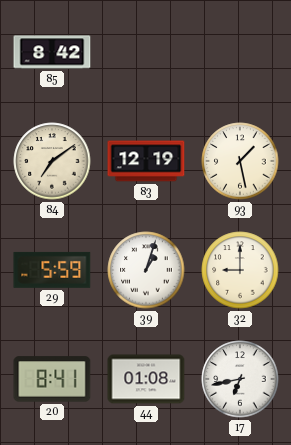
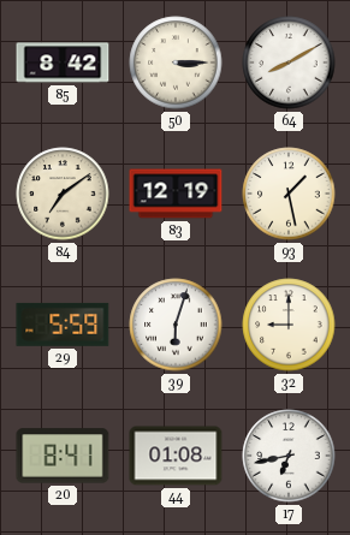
50: none -> 3:15
64: none -> 8:10
39: 1:03 -> 6:03
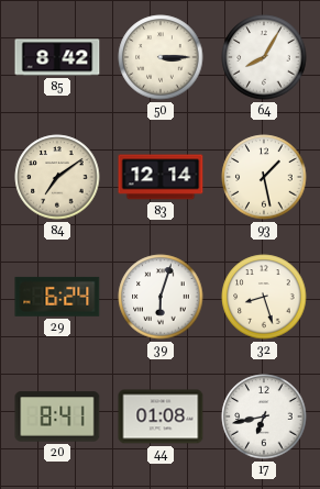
64: 8:10 -> 8:05
83: 12:19 -> 12:14
29: 5:59 -> 6:24
32: 9:00 -> 8:27
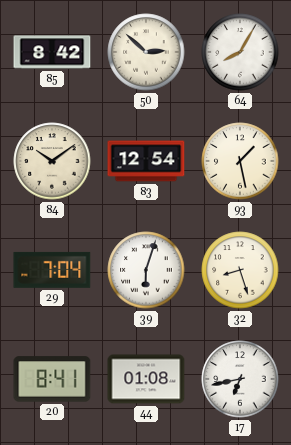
50: 3:15 -> 2:52
84: 7:09 -> 10:09
83: 12:14 -> 12:54
29: 6:24 -> 7:04
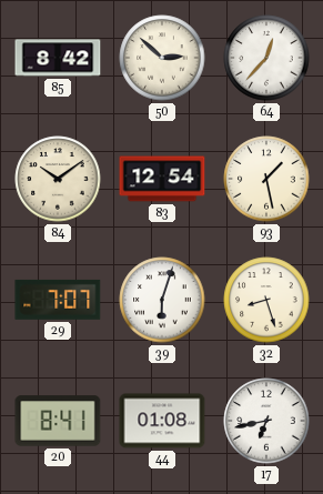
64: 8:05 -> 12:37
29: 7:04 -> 7:07
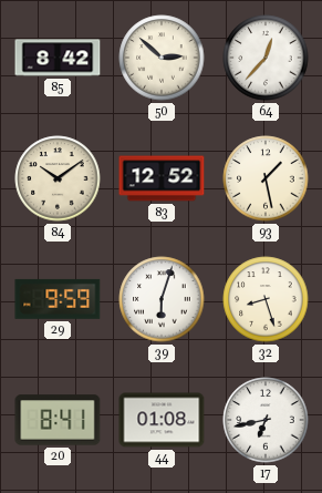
83: 12:54 -> 12:52
29: 7:07 -> 9:59
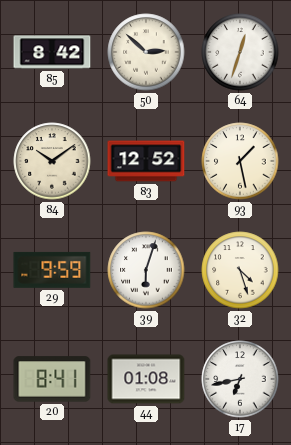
64: 12:37 -> 12:33
32: 8:27 -> 4:27
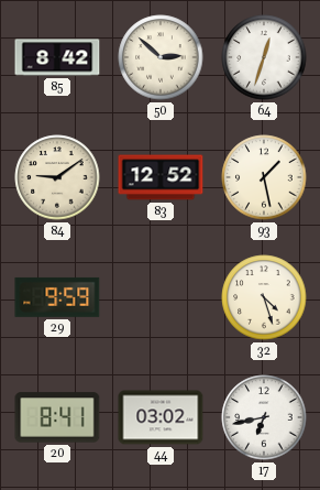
84: 10:09 -> 9:09
39: 6:03 -> none
44: 01:08 -> 03:02
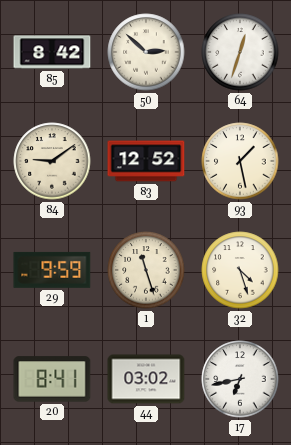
1: none -> 11:27
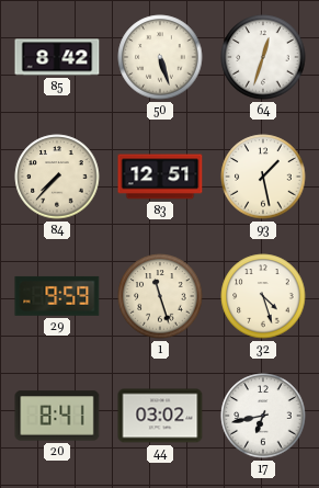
50: 2:52 -> 5:27
84: 9:09 -> 7:37
83: 12:52 -> 12:51
